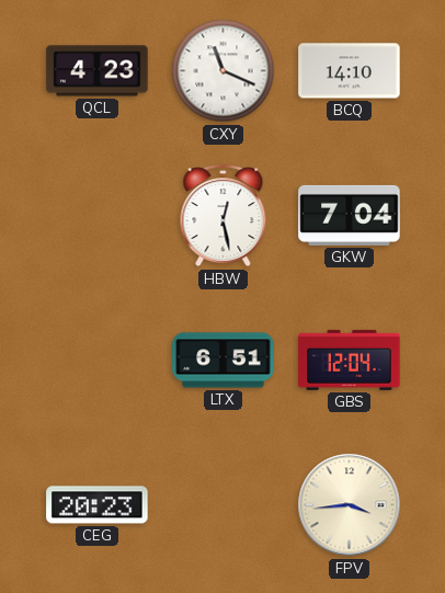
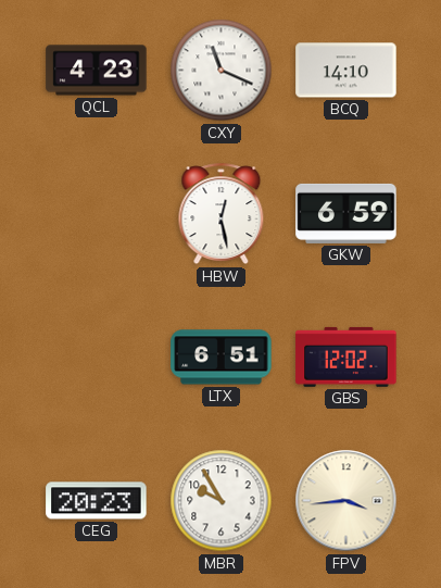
GKW: 7:04 -> 6:59
GBS: 12:04 -> 12:02
MBR: none -> 9:55
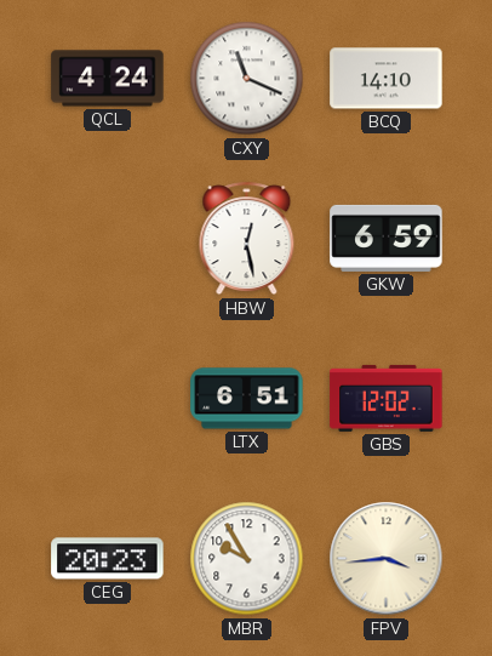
QCL: 4:23 -> 4:24
